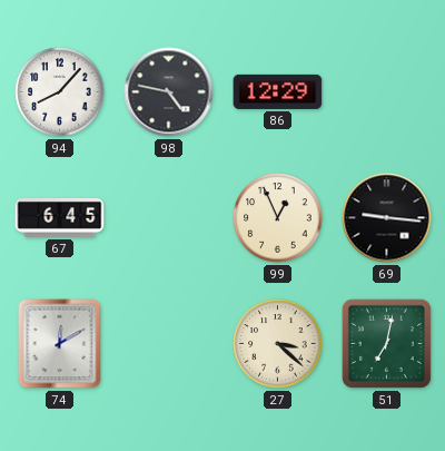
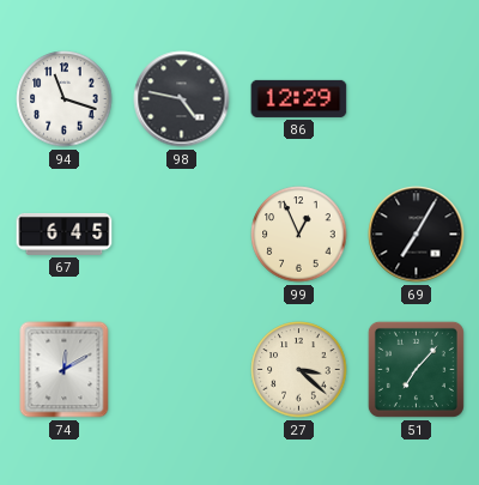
94: 8:07 -> 11:18
69: 9:16 -> 7:05
51: 7:02 -> 7:07
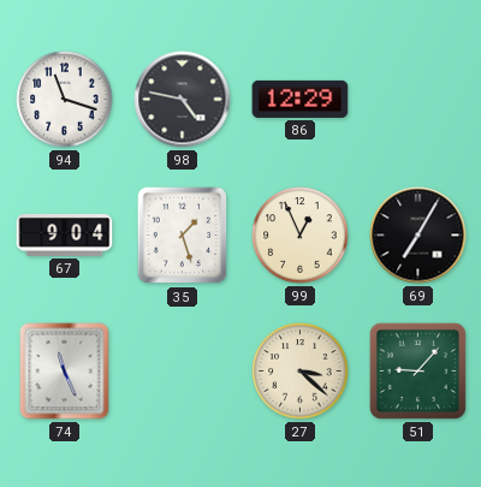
67: 6:45 -> 9:04
35: none -> 1:27
74: 12:10 -> 11:26
51: 7:07 -> 9:07
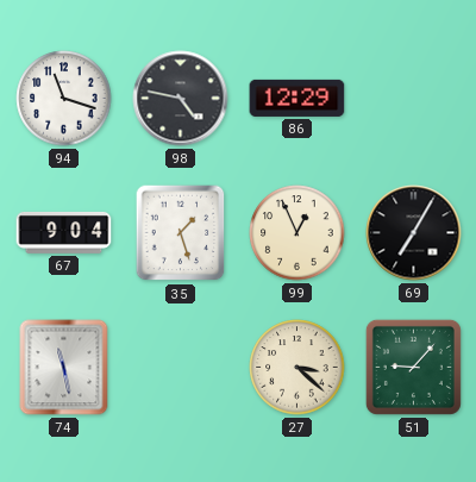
74: 11:26 -> 11:28
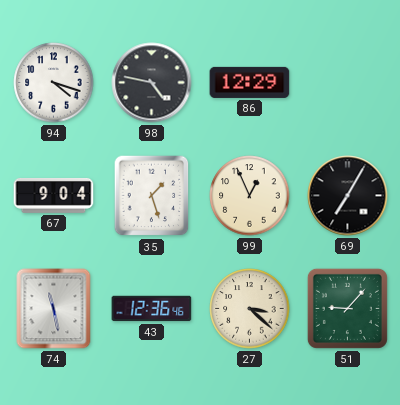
94: 11:18 -> 4:18
43: none -> 12:36
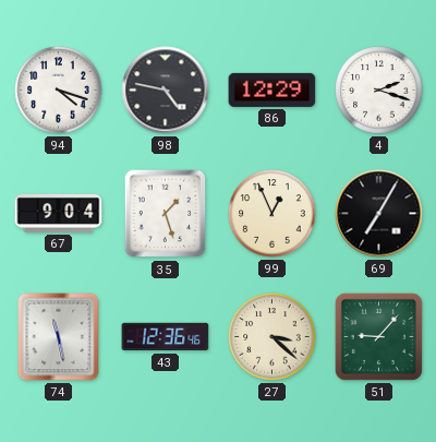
4: none -> 2:18
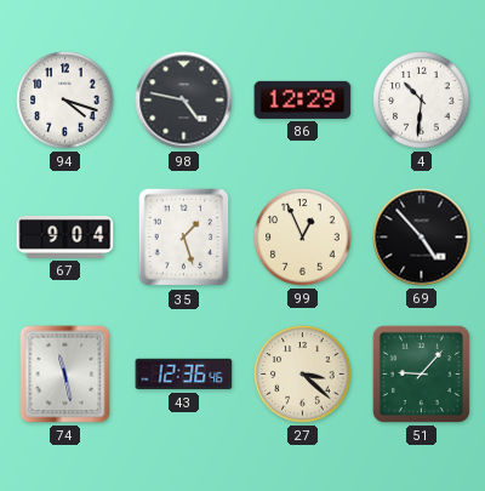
4: 2:18 -> 10:31
69: 7:05 -> 4:53
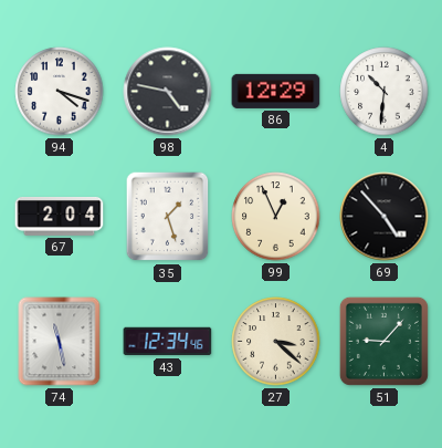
67: 9:04 -> 2:04
43: 12:36 -> 12:34
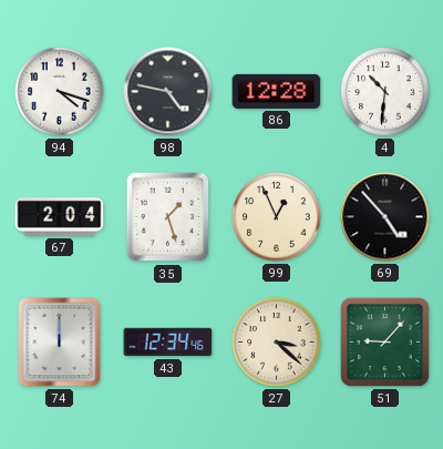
86: 12:29 -> 12:28
74: 11:28 -> 12:00
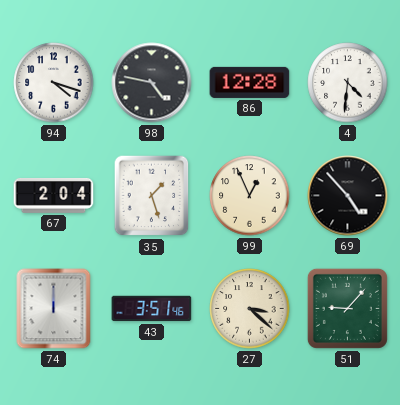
4: 10:31 -> 4:31
43: 12:34 -> 3:51
